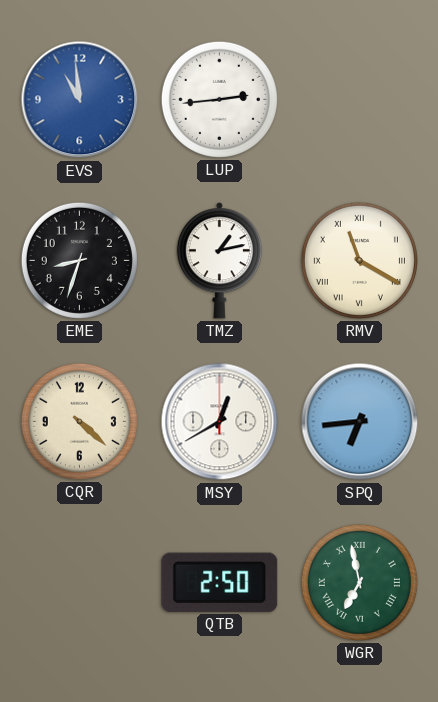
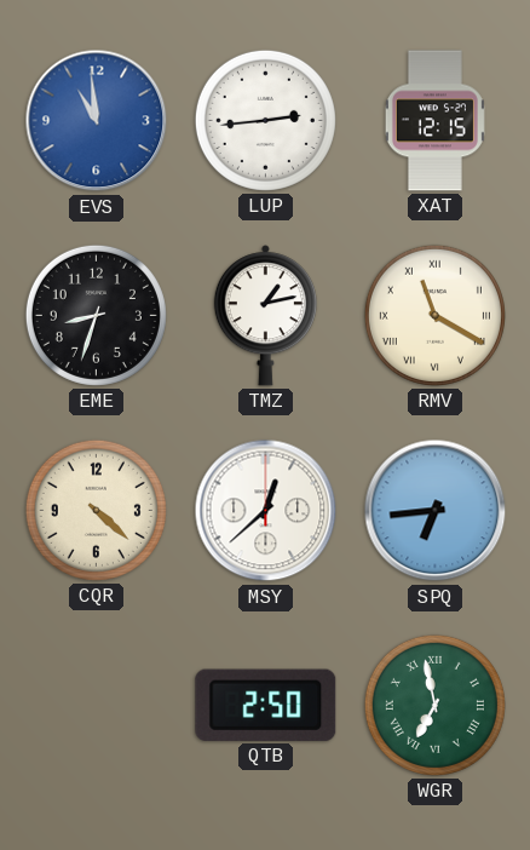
XAT: none -> 12:15
MSY: 12:40 -> 12:38
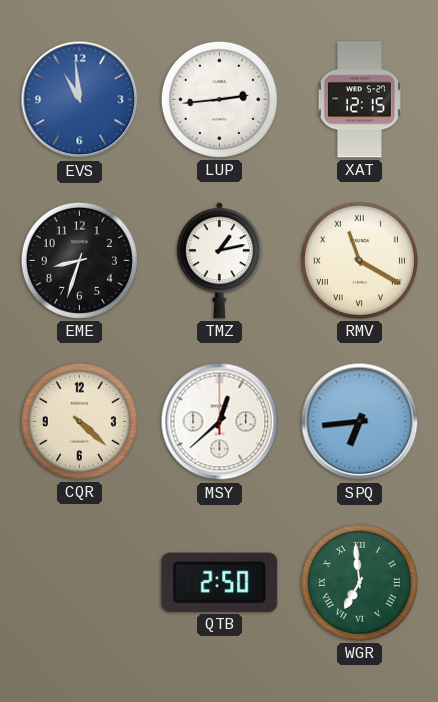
WGR: 6:58 -> 6:59
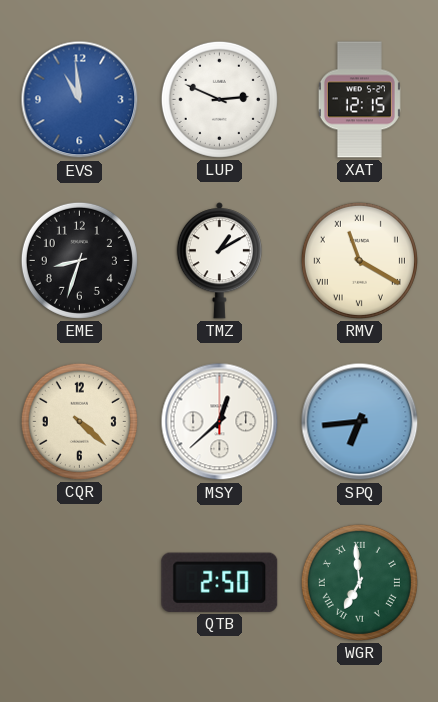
LUP: 2:44 -> 2:49
TMZ: 1:13 -> 1:10
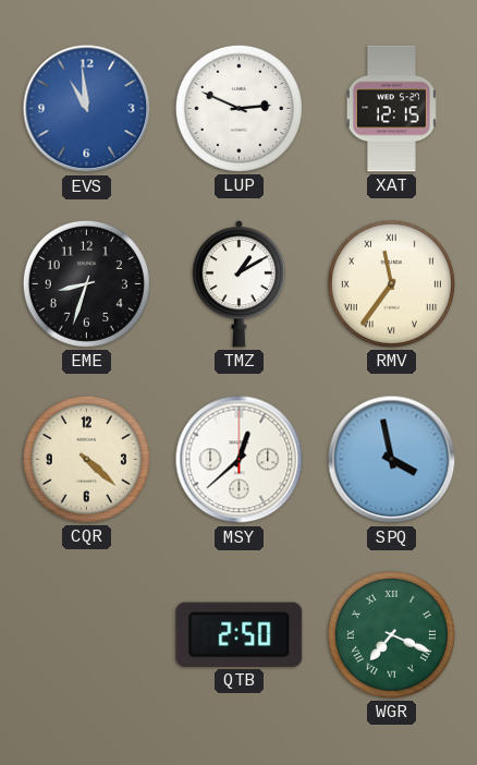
RMV: 11:20 -> 11:36
SPQ: 6:44 -> 3:58
WGR: 6:59 -> 7:19
